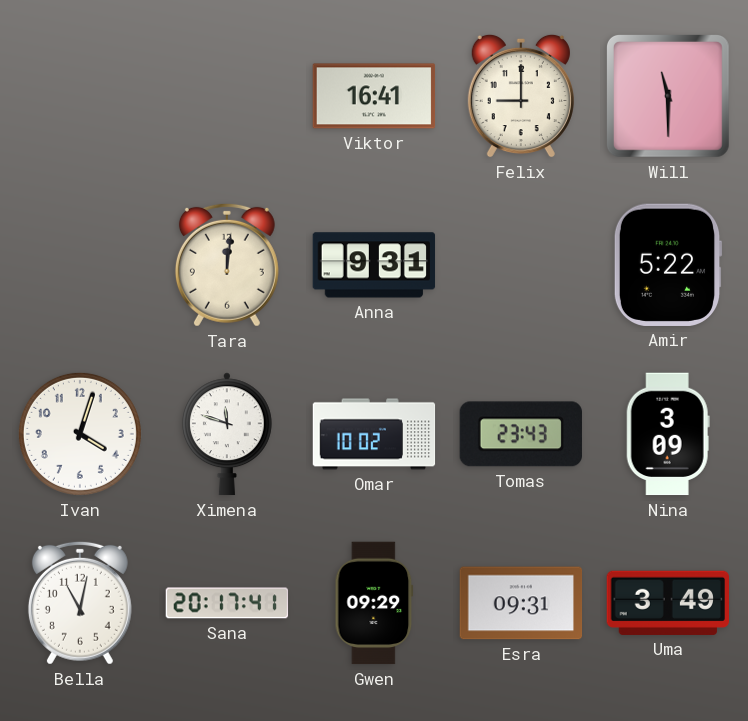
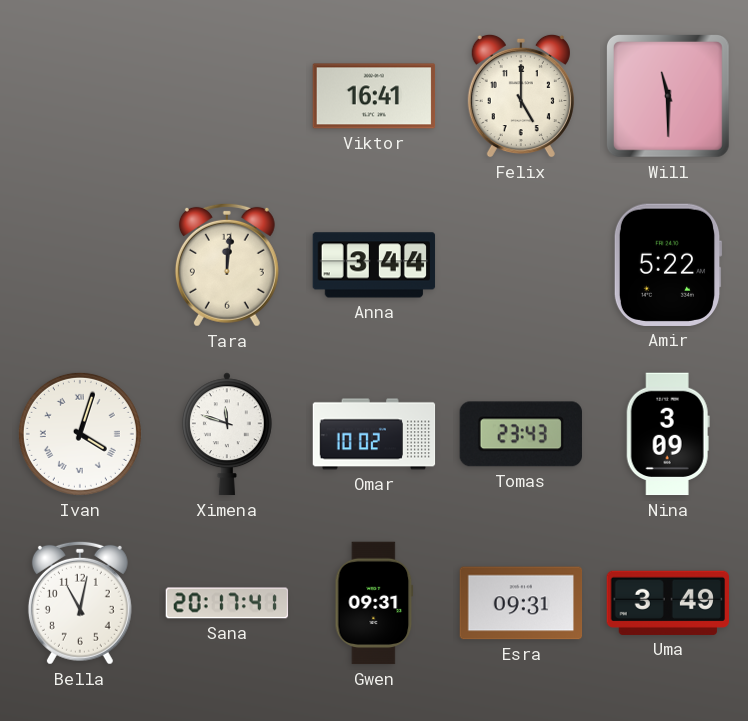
Felix: 9:00 -> 5:00
Anna: 9:31 -> 3:44
Ivan numerals: Arabic -> Roman
Gwen: 09:29 -> 09:31
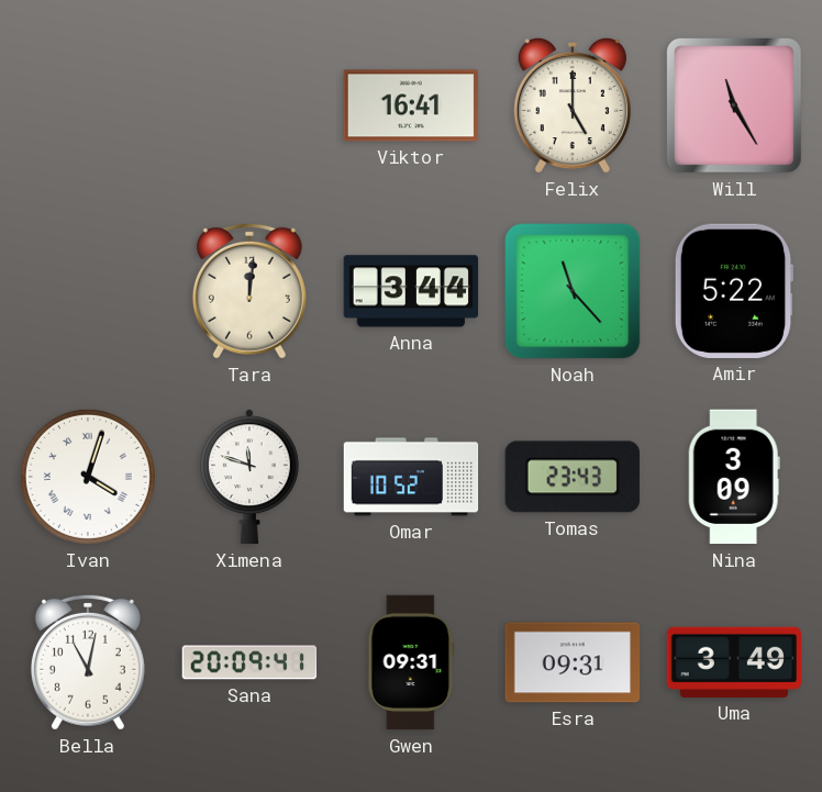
Will: 11:30 -> 11:25
Noah: none -> 11:23
Omar: 10:02 -> 10:52
Sana: 20:17 -> 20:09
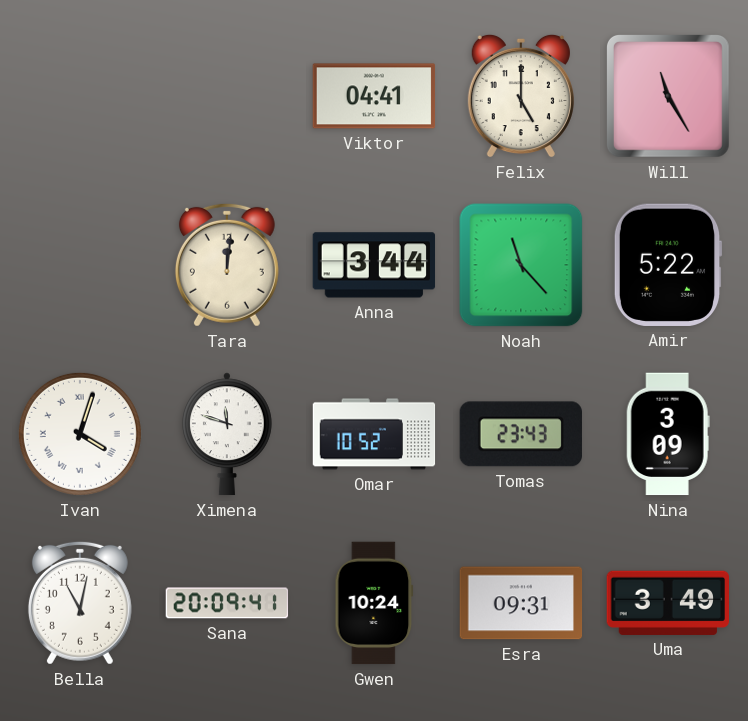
Viktor: 16:41 -> 04:41
Gwen: 09:31 -> 10:24
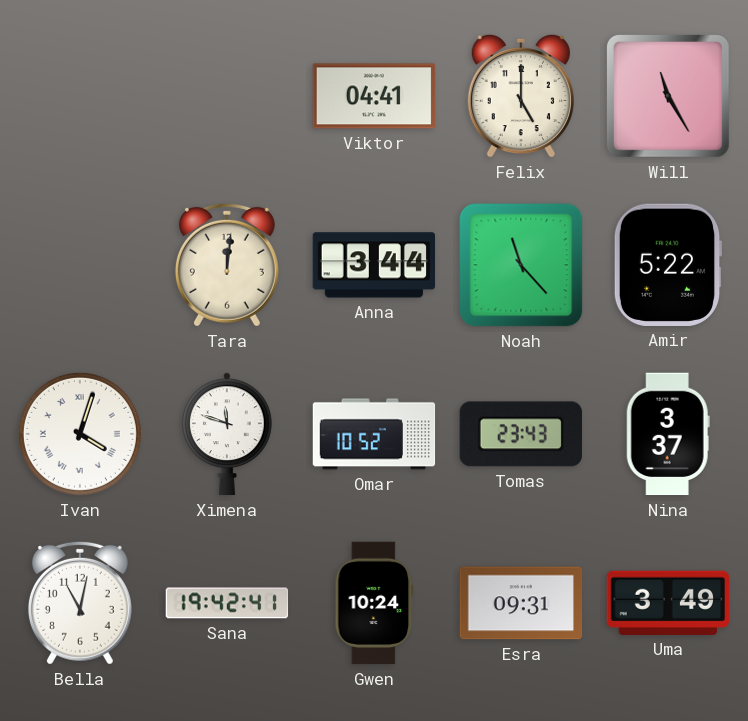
Nina: 3:09 -> 3:37
Sana: 20:09 -> 19:42
